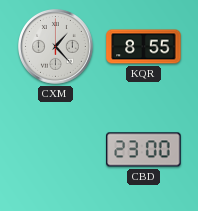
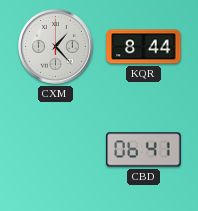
KQR: 8:55 -> 8:44
CBD: 23:00 -> 06:41
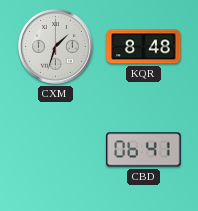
CXM: 1:23 -> 1:33
KQR: 8:44 -> 8:48
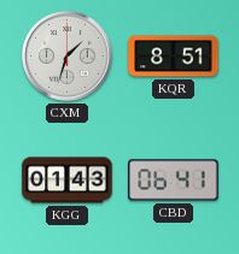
KQR: 8:48 -> 8:51
KGG: none -> 01:43
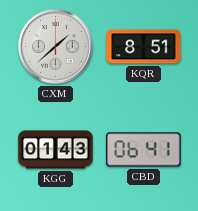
CXM: 1:33 -> 1:38
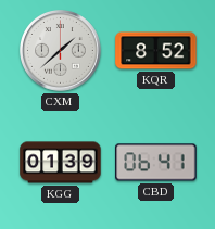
KQR: 8:51 -> 8:52
KGG: 01:43 -> 01:39
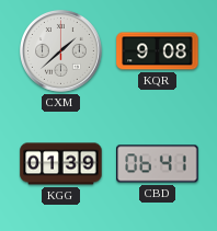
KQR: 8:52 -> 9:08
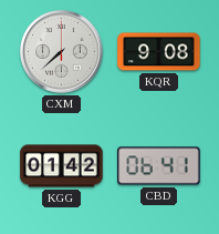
CXM: 1:38 -> 7:38
KGG: 01:39 -> 01:42
